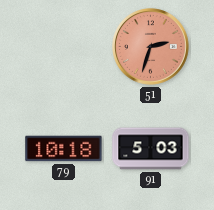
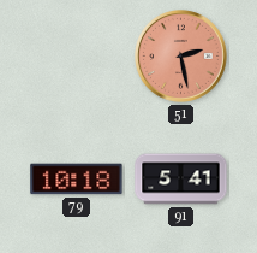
51: 2:33 -> 2:28
91: 5:03 -> 5:41
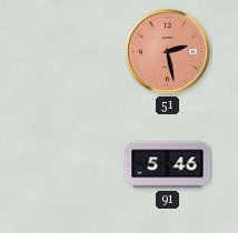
79: 10:18 -> none
91: 5:41 -> 5:46
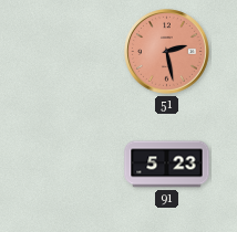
91: 5:46 -> 5:23
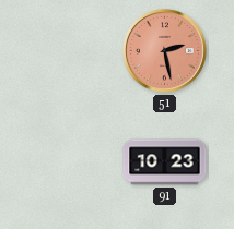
91: 5:23 -> 10:23
